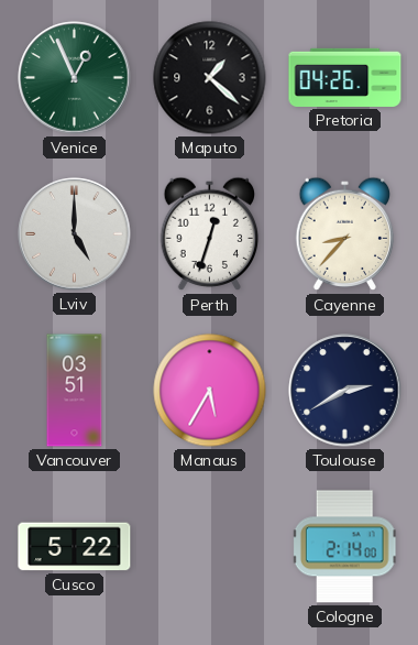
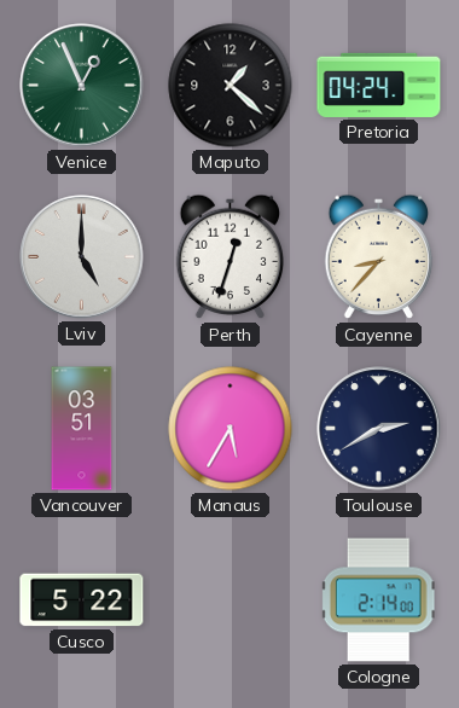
Pretoria: 04:26 -> 04:24
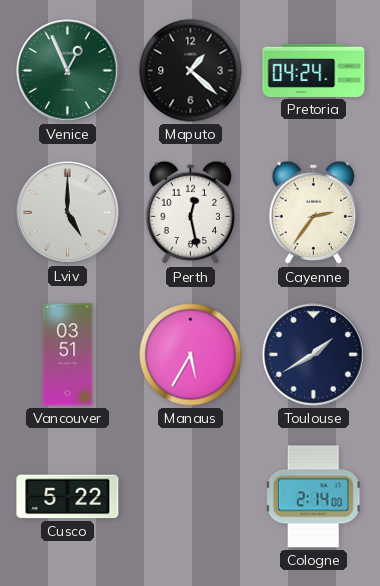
Perth: 12:33 -> 12:28
Cayenne: 8:37 -> 2:36
Toulouse: 2:40 -> 1:40
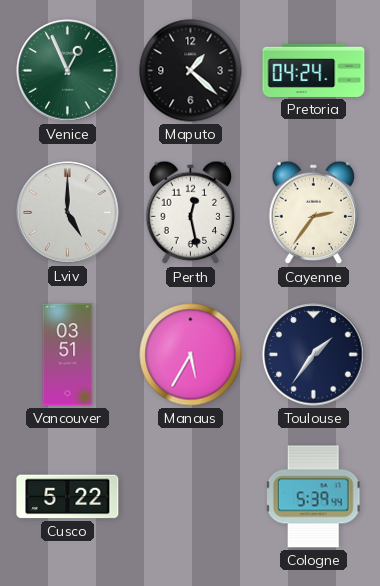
Toulouse: 1:40 -> 1:36
Cologne: 2:14 -> 5:39
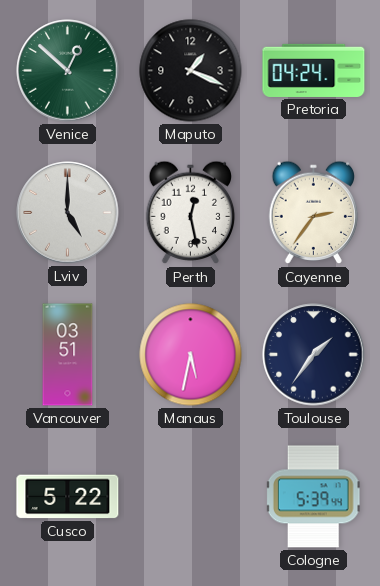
Venice: 12:56 -> 12:52
Maputo: 1:22 -> 1:19
Manaus: 5:35 -> 5:32
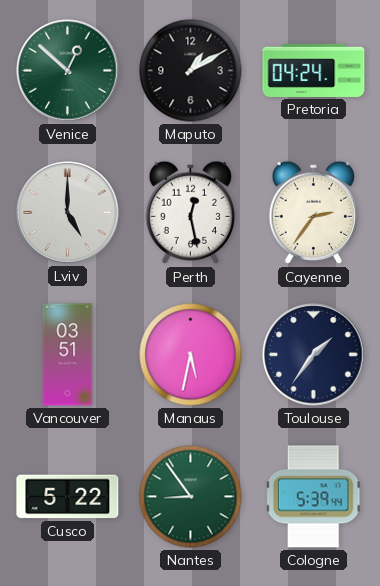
Maputo: 1:19 -> 1:10
Nantes: none -> 8:54
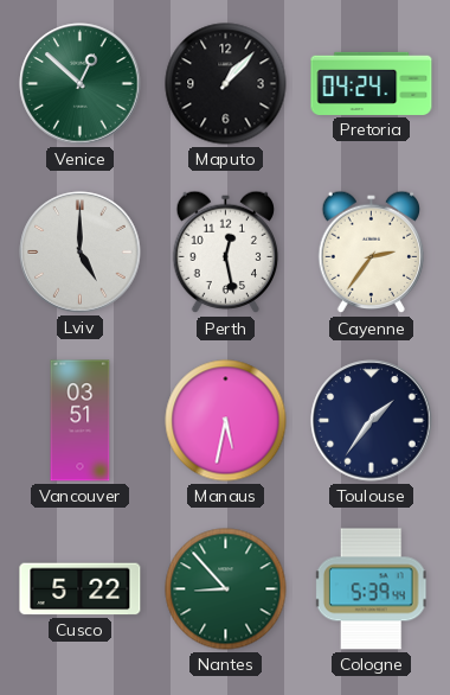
Maputo: 1:10 -> 1:07
Nantes: 8:54 -> 8:53
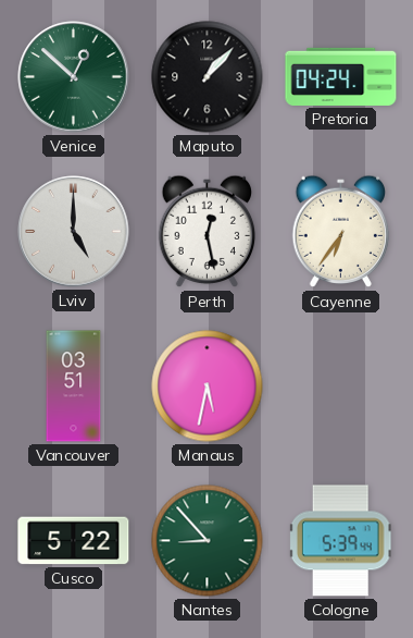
Cayenne: 2:36 -> 6:36
Toulouse: 1:36 -> none
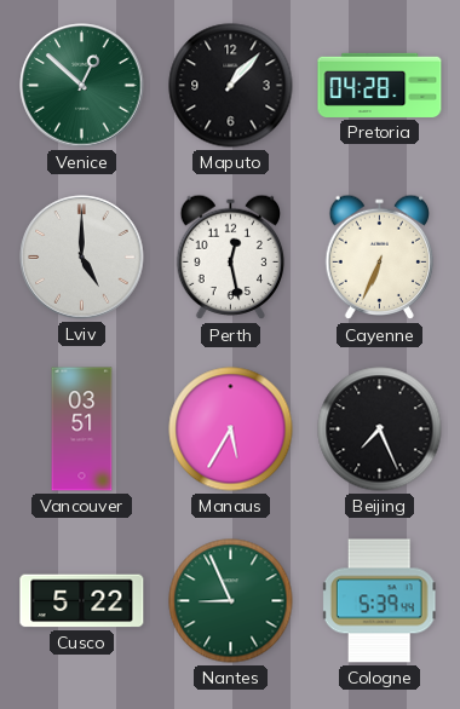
Pretoria: 04:24 -> 04:28
Cayenne: 6:36 -> 6:34
Manaus: 5:32 -> 5:35
Beijing: none -> 7:26
Nantes: 8:53 -> 8:56
